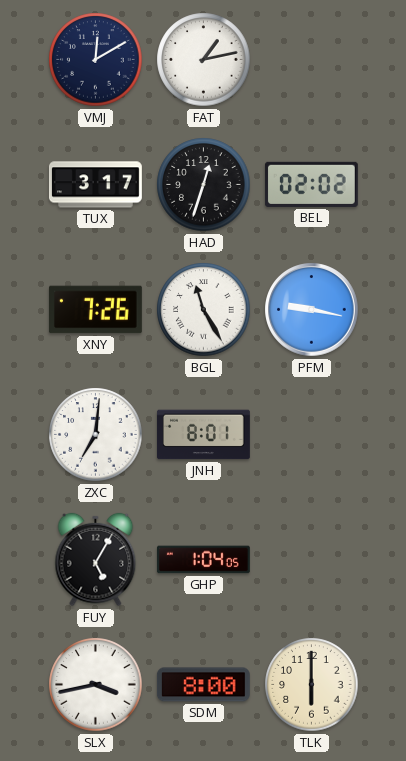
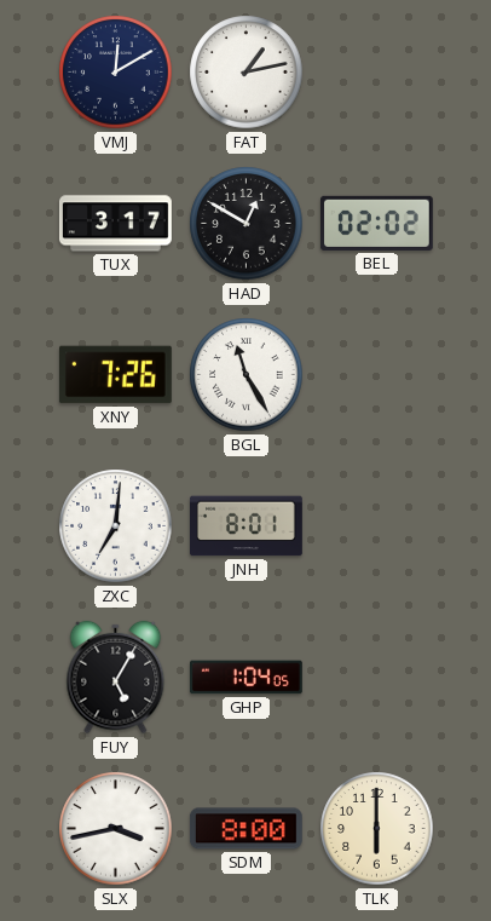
HAD: 12:33 -> 12:50
PFM: 9:17 -> none
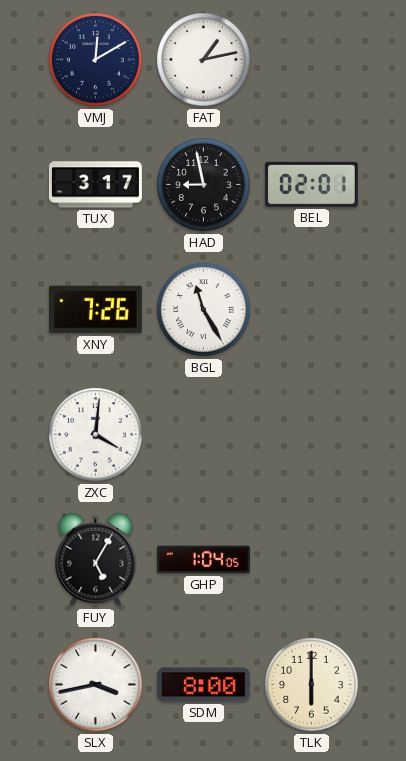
HAD: 12:50 -> 8:58
BEL: 02:02 -> 02:01
ZXC: 7:01 -> 4:01
JNH: 8:01 -> none
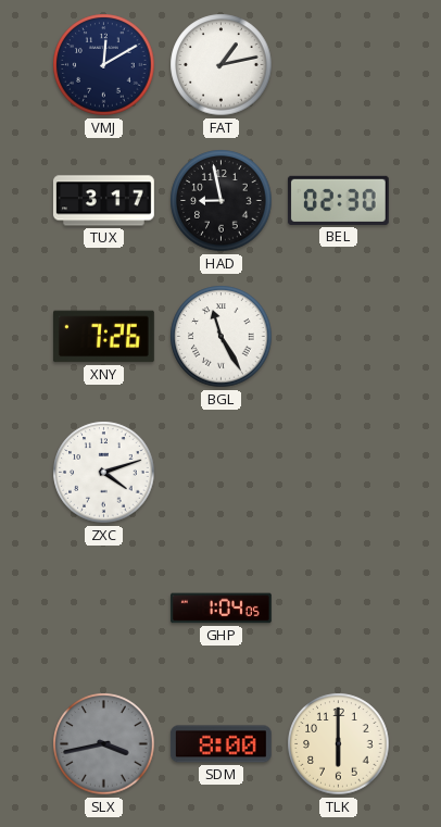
BEL: 02:01 -> 02:30
ZXC: 4:01 -> 4:12
FUY: 5:05 -> none
SLX dial: white -> grey
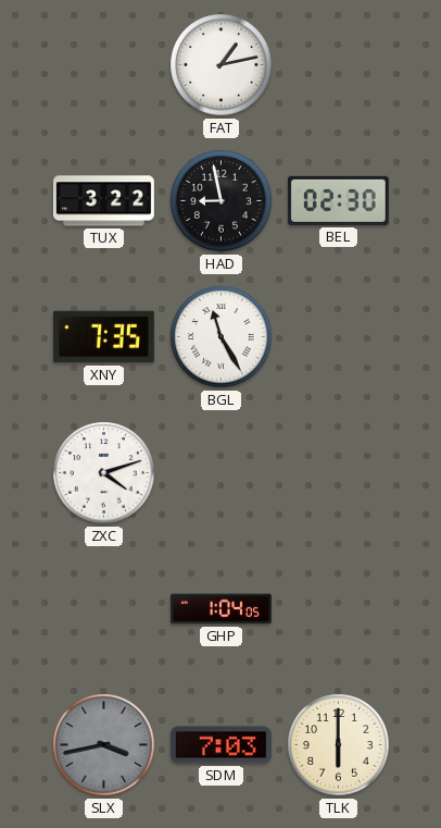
VMJ: 12:10 -> none
TUX: 3:17 -> 3:22
XNY: 7:26 -> 7:35
SDM: 8:00 -> 7:03
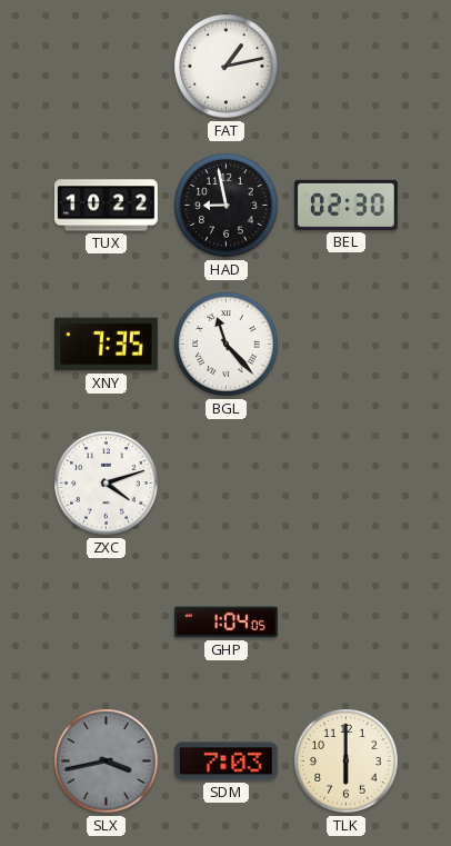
TUX: 3:22 -> 10:22
BGL: 11:25 -> 11:23
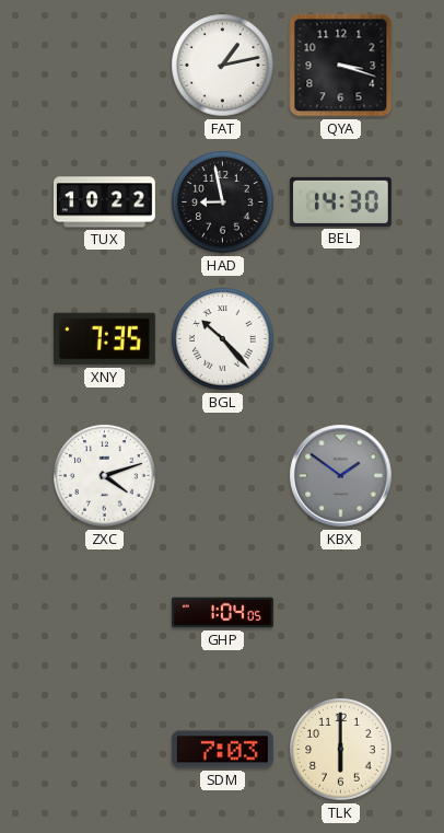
QYA: none -> 3:18
BEL: 02:30 -> 14:30
BGL: 11:23 -> 10:23
KBX: none -> 1:51
SLX: 3:43 -> none
